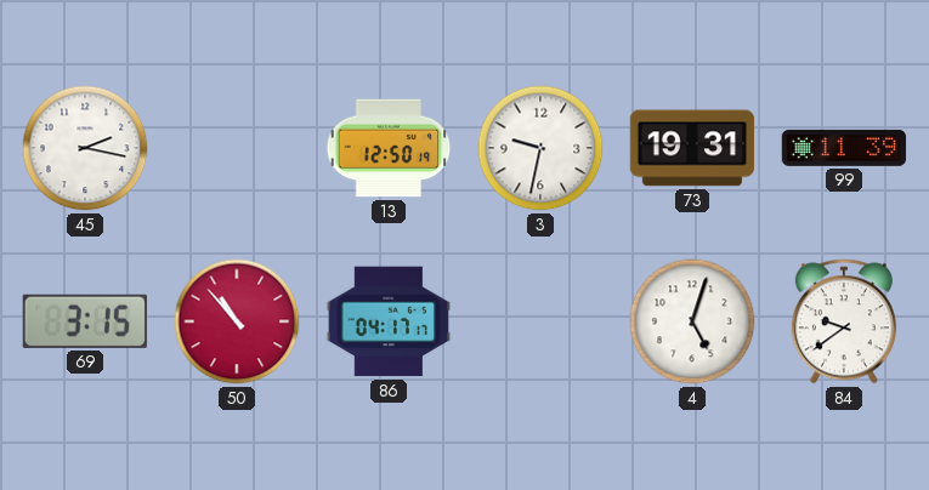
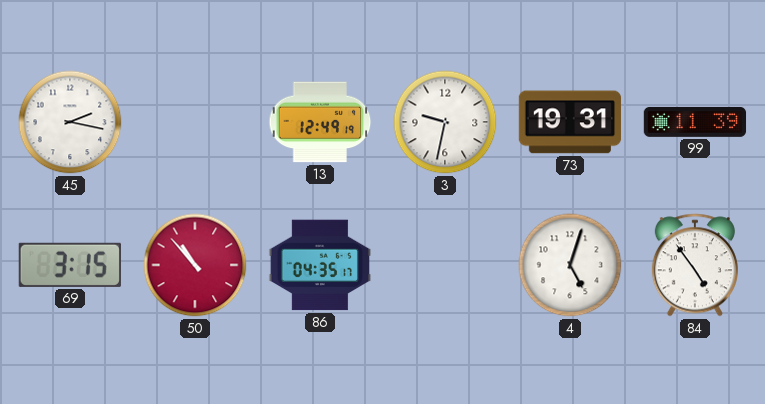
13: 12:50 -> 12:49
86: 04:17 -> 04:35
84: 9:39 -> 4:54
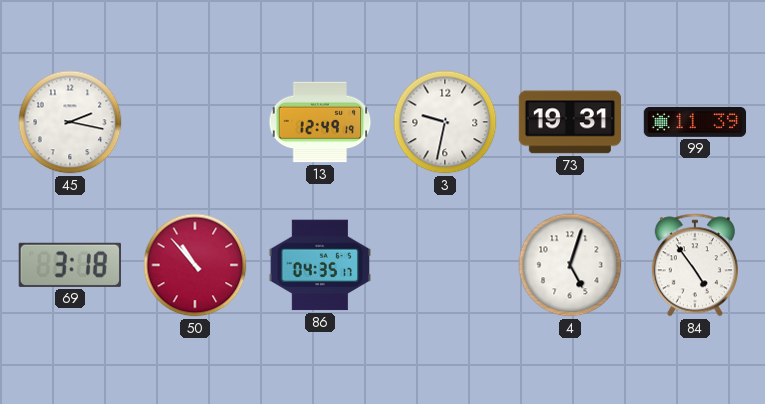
69: 3:15 -> 3:18
